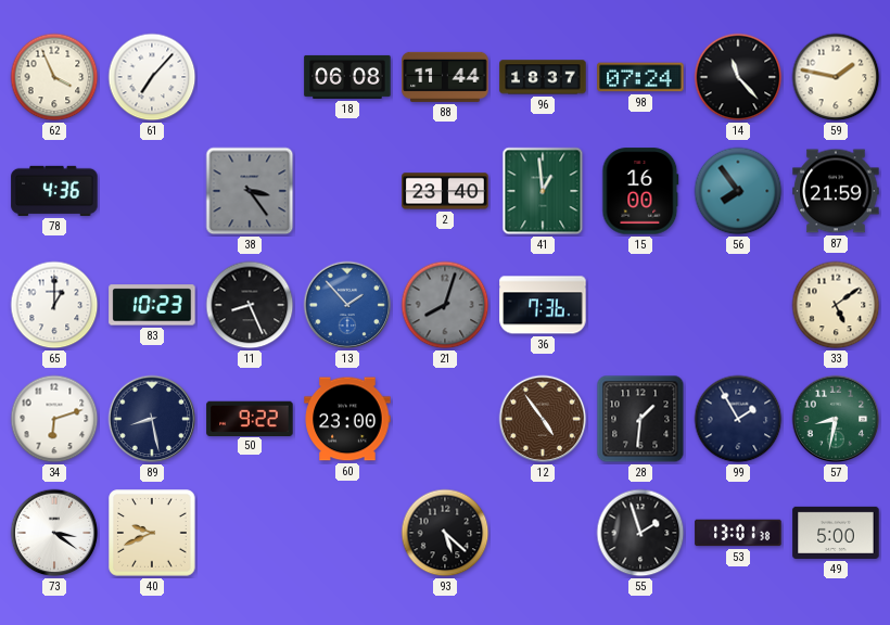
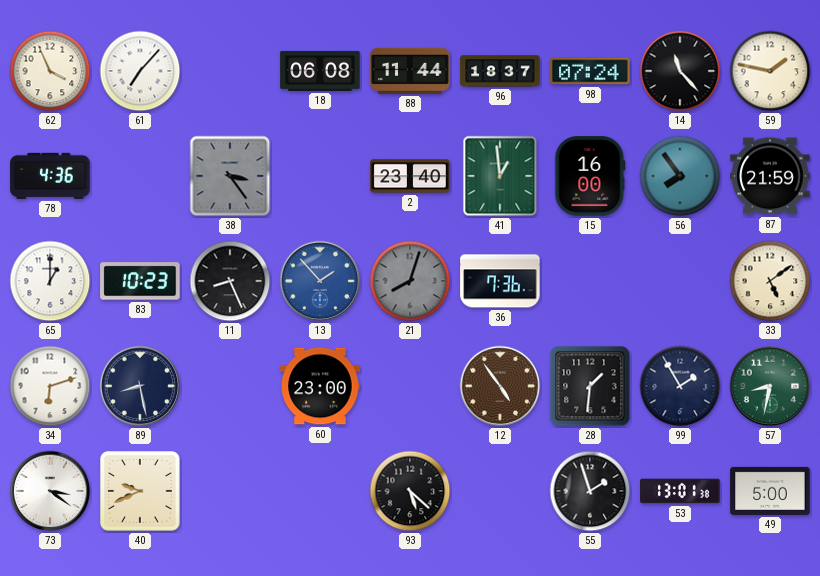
50: 9:22 -> none
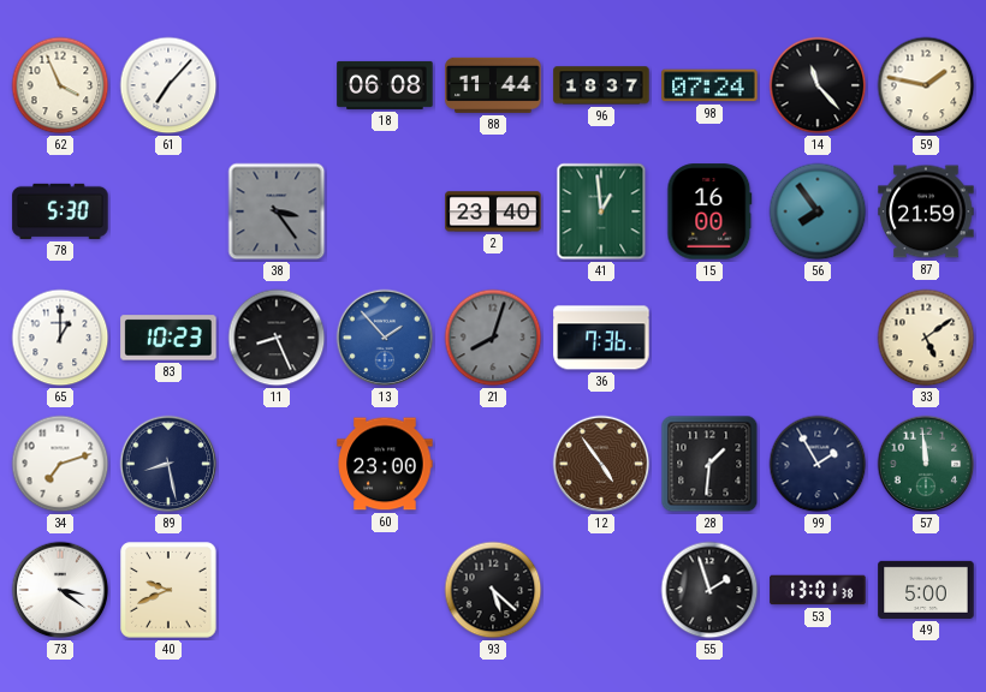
78: 4:36 -> 5:30
34: 6:12 -> 7:12
57: 8:32 -> 11:59
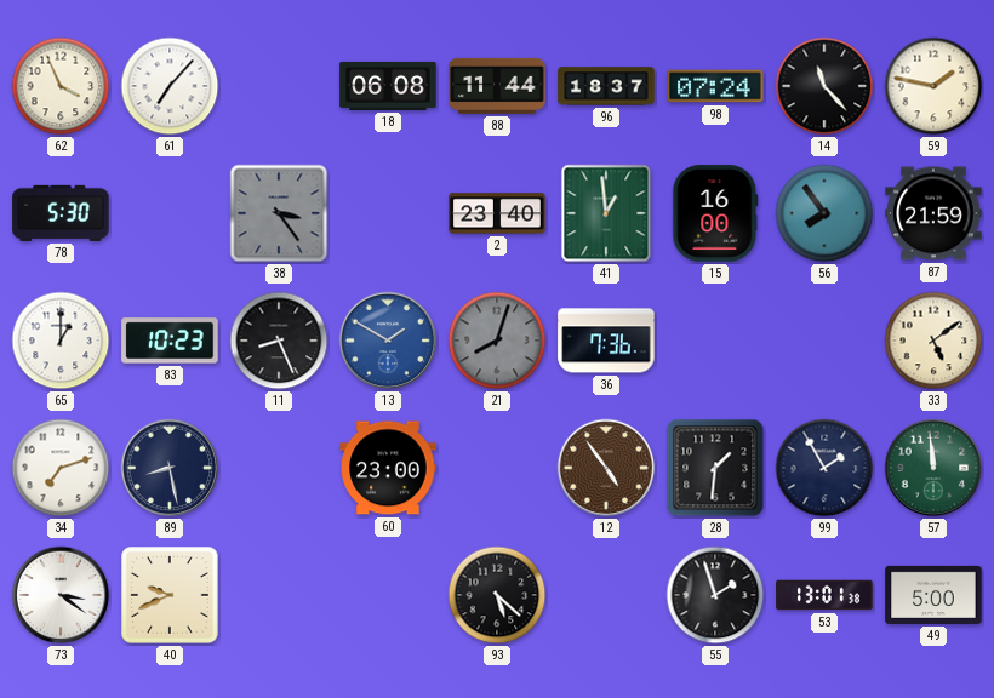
13: 1:53 -> 1:50
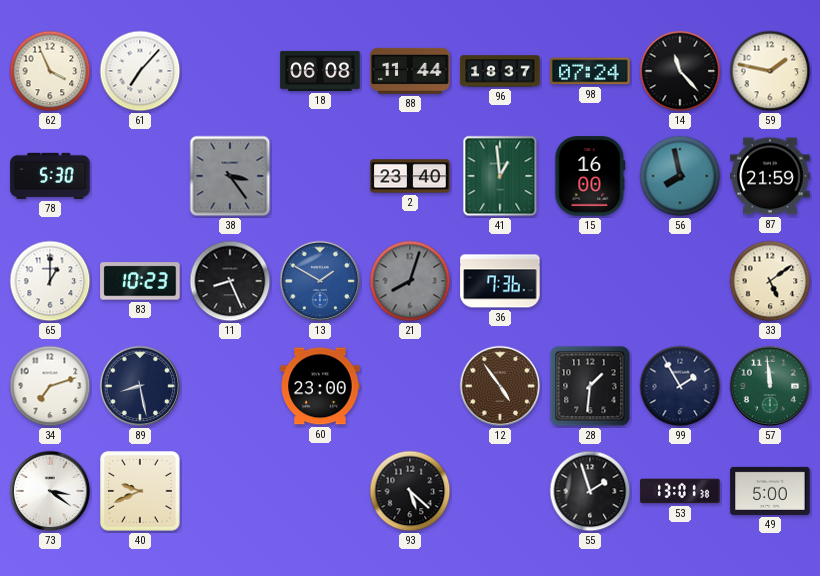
56: 7:54 -> 7:58
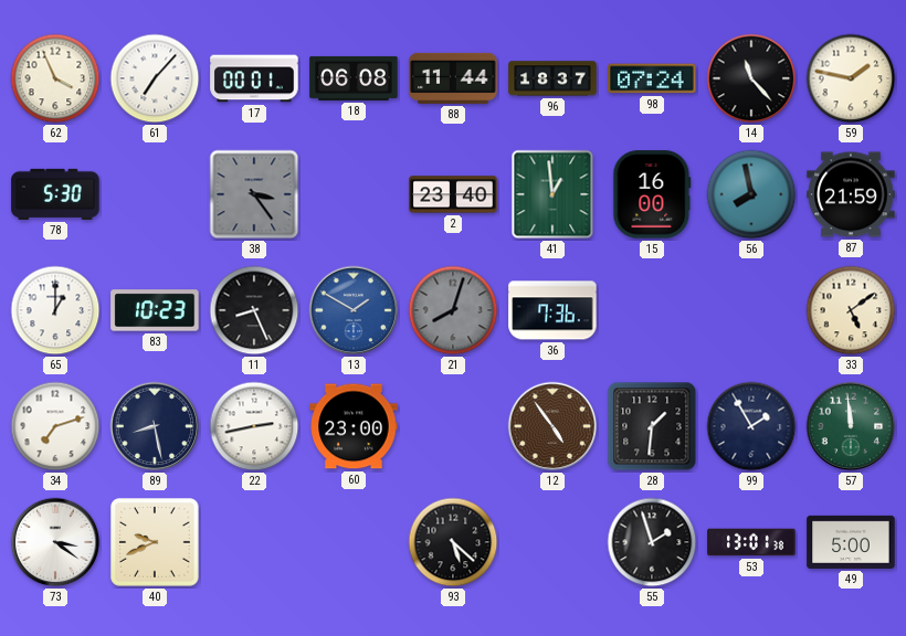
17: none -> 00:01
22: none -> 2:43
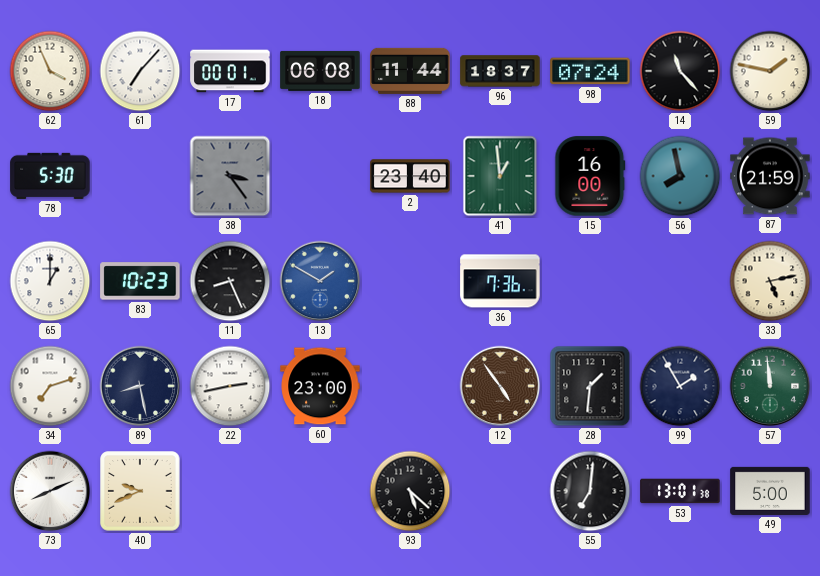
21: 8:03 -> none
33: 5:09 -> 5:13
73: 3:21 -> 8:11
55: 1:57 -> 7:01
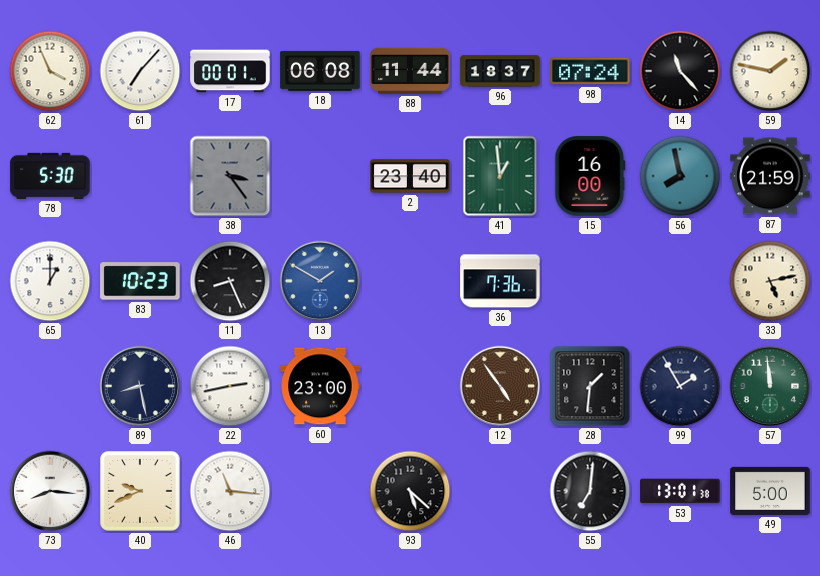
34: 7:12 -> none
73: 8:11 -> 8:16
46: none -> 11:16
